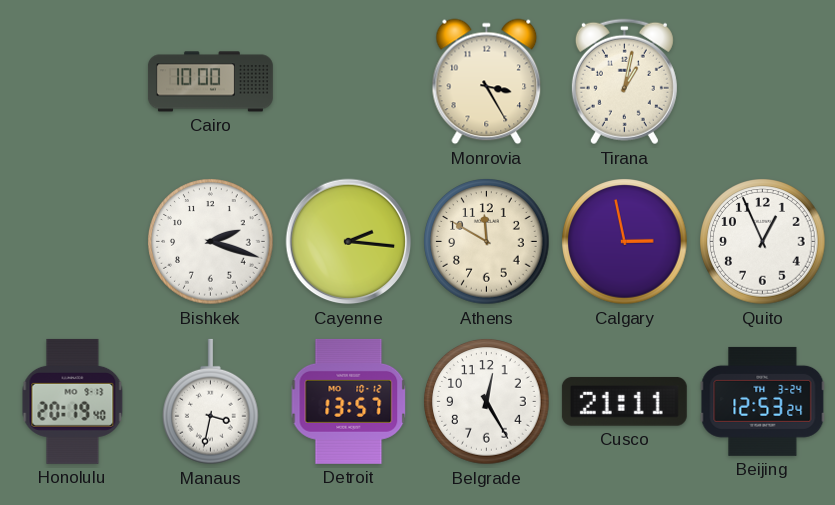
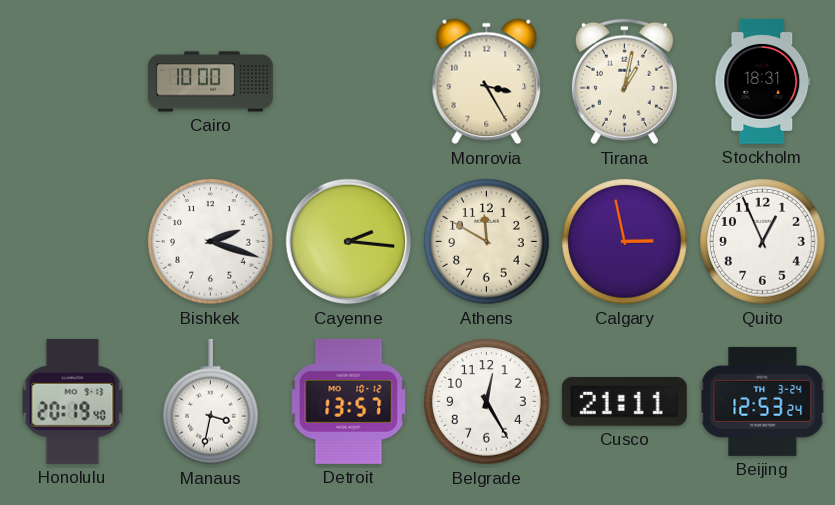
Stockholm: none -> 18:31
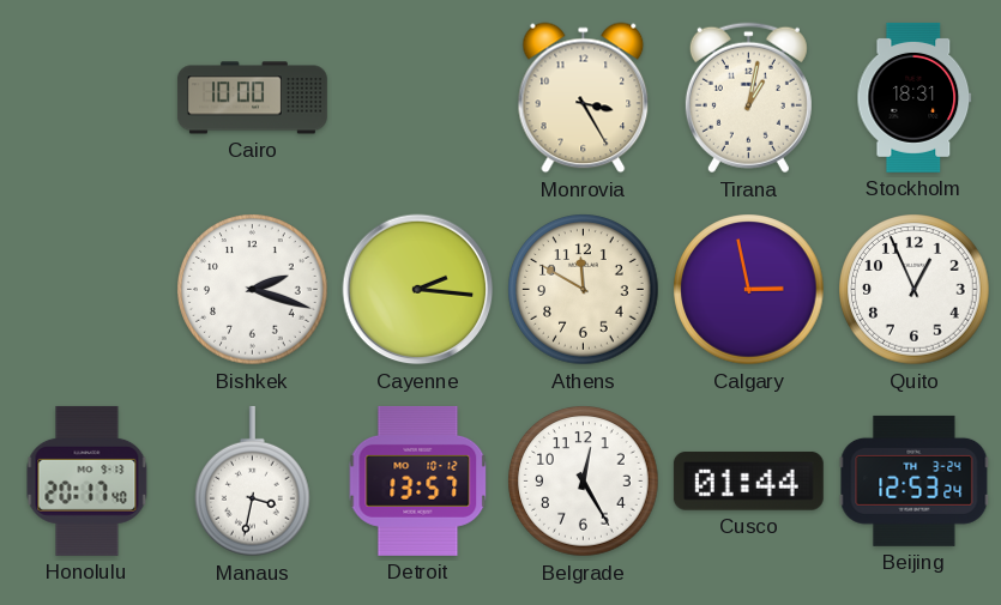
Honolulu: 20:19 -> 20:17
Cusco: 21:11 -> 01:44
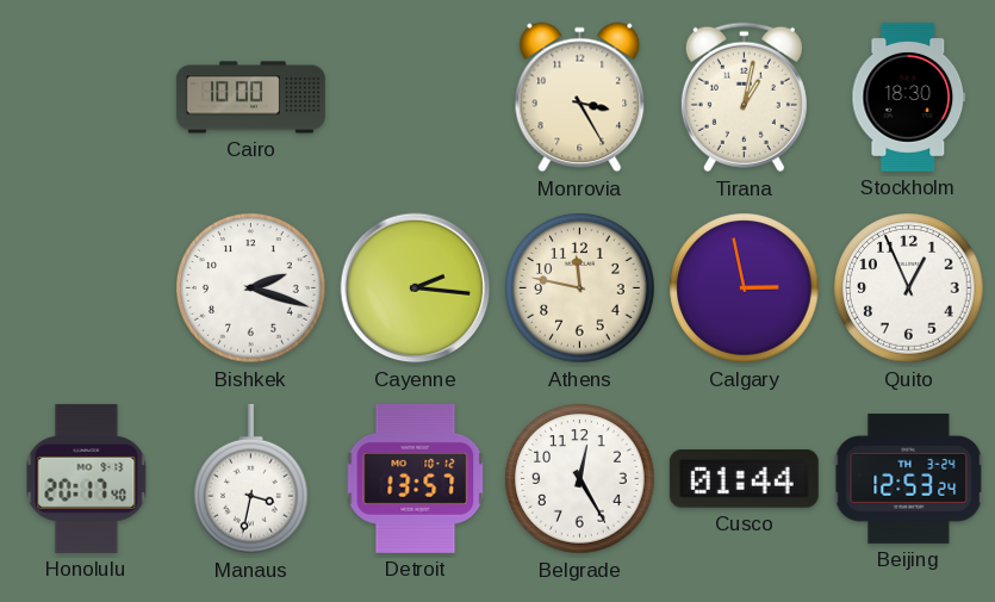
Stockholm: 18:31 -> 18:30
Athens: 11:50 -> 11:47
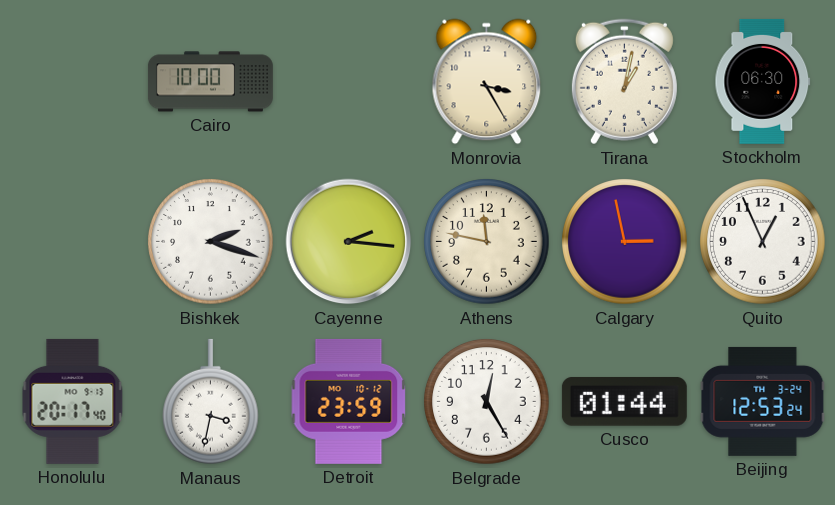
Stockholm: 18:30 -> 06:30
Detroit: 13:57 -> 23:59
